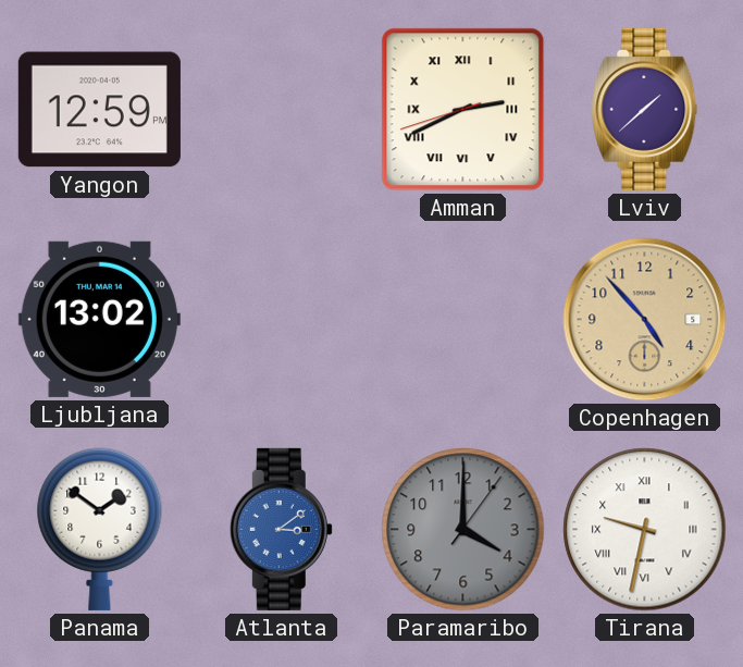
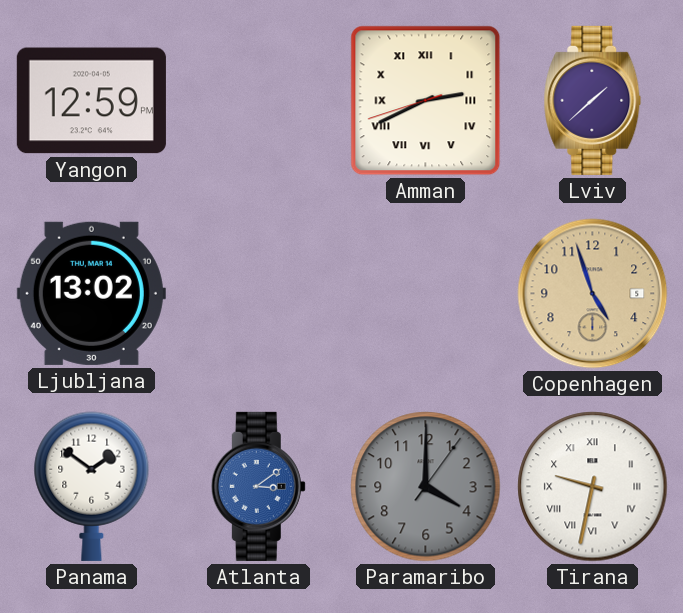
Copenhagen: 4:53 -> 4:57
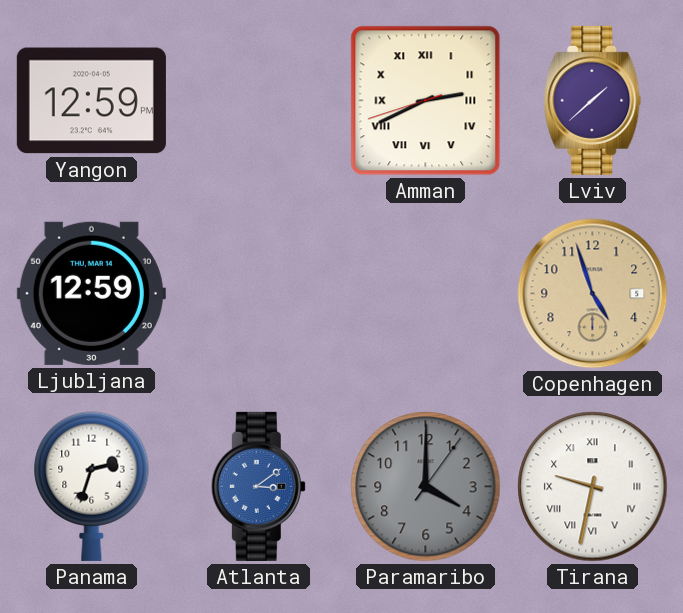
Ljubljana: 13:02 -> 12:59
Panama: 1:51 -> 2:33
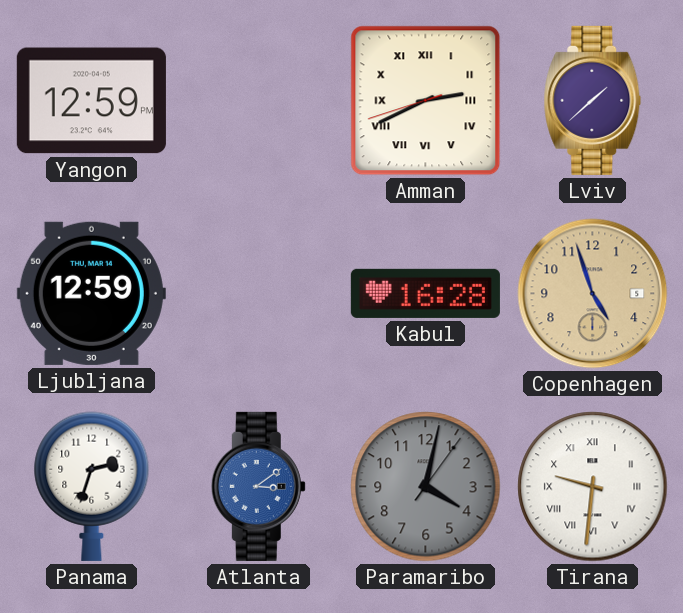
Kabul: none -> 16:28
Paramaribo: 4:00 -> 4:02
Tirana: 9:32 -> 9:31
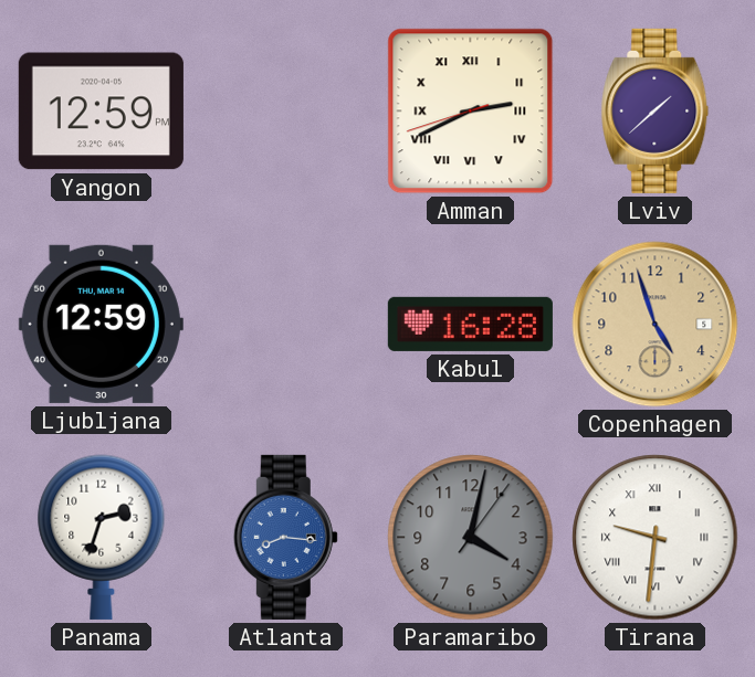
Atlanta: 3:09 -> 8:16
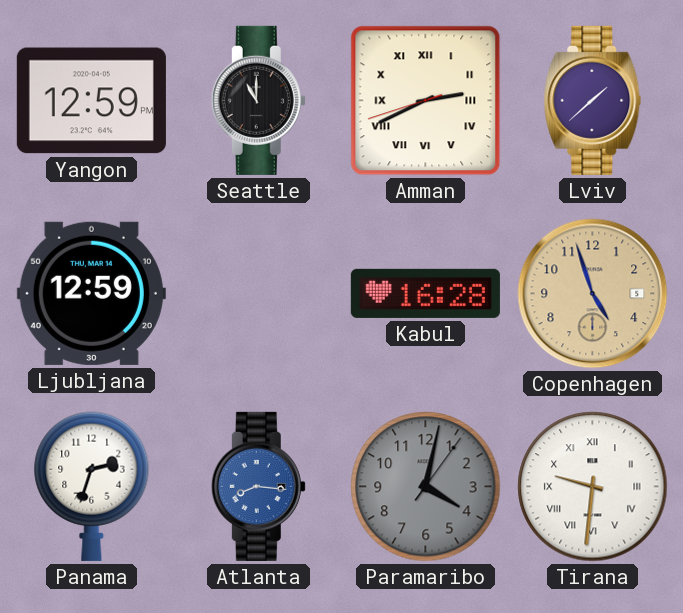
Seattle: none -> 11:00
